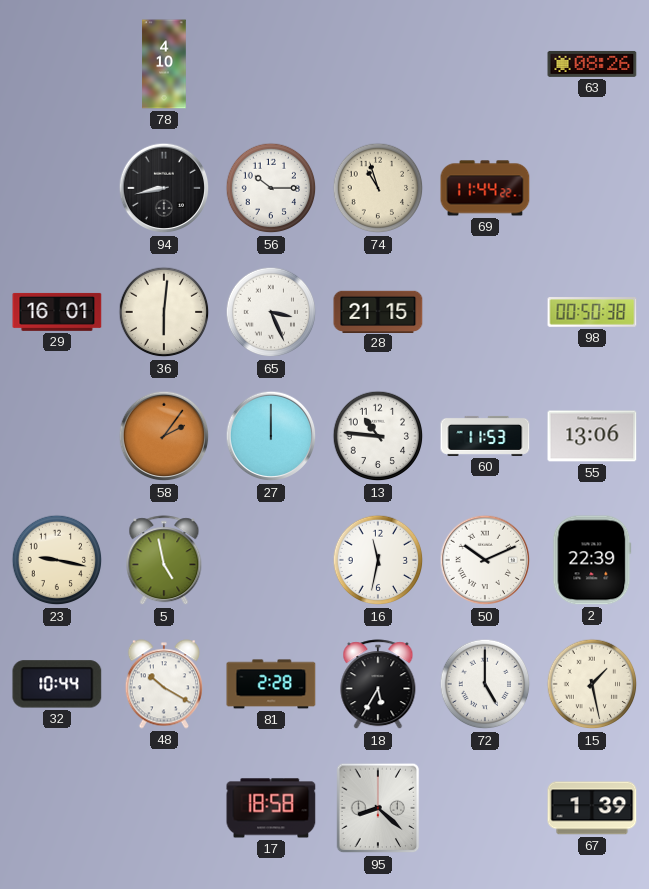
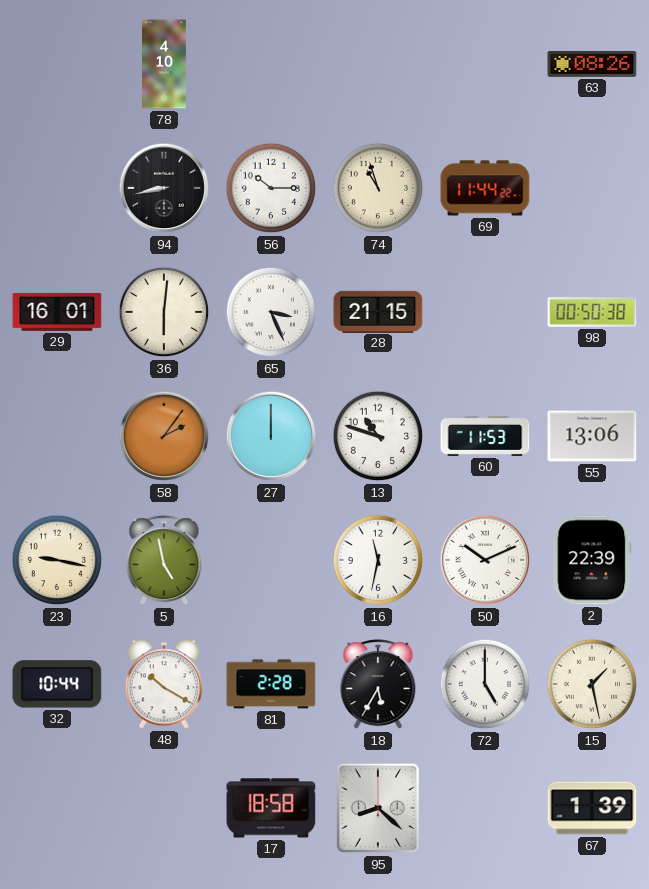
13: 10:46 -> 10:48
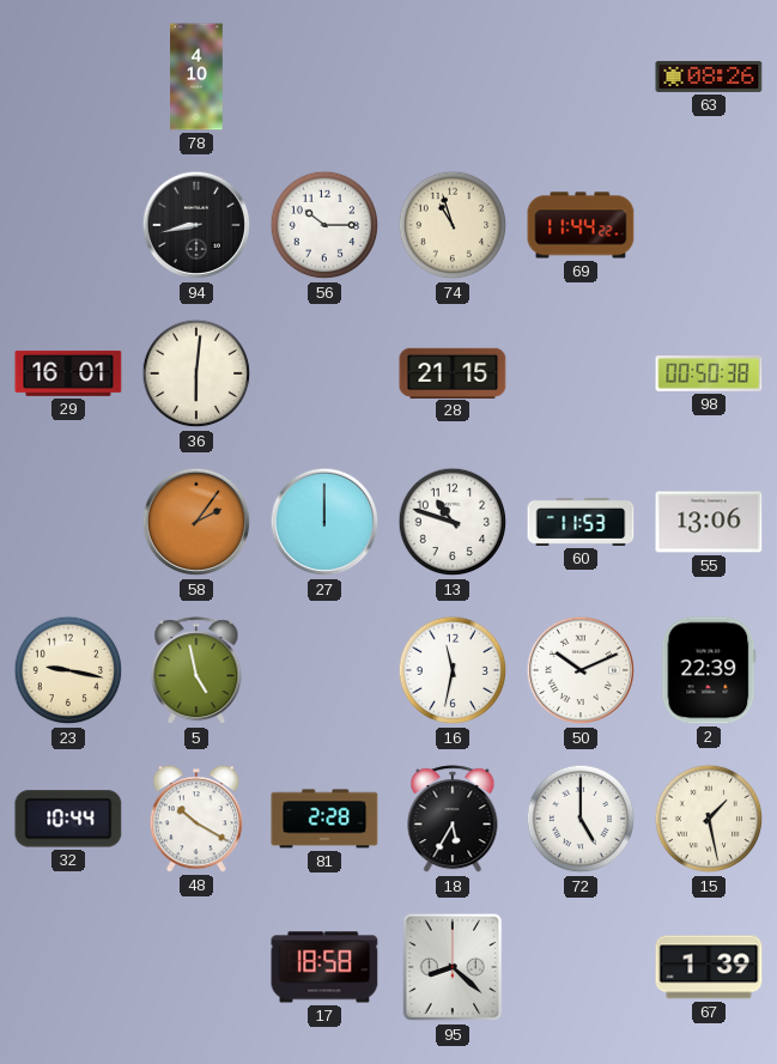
65: 3:26 -> none
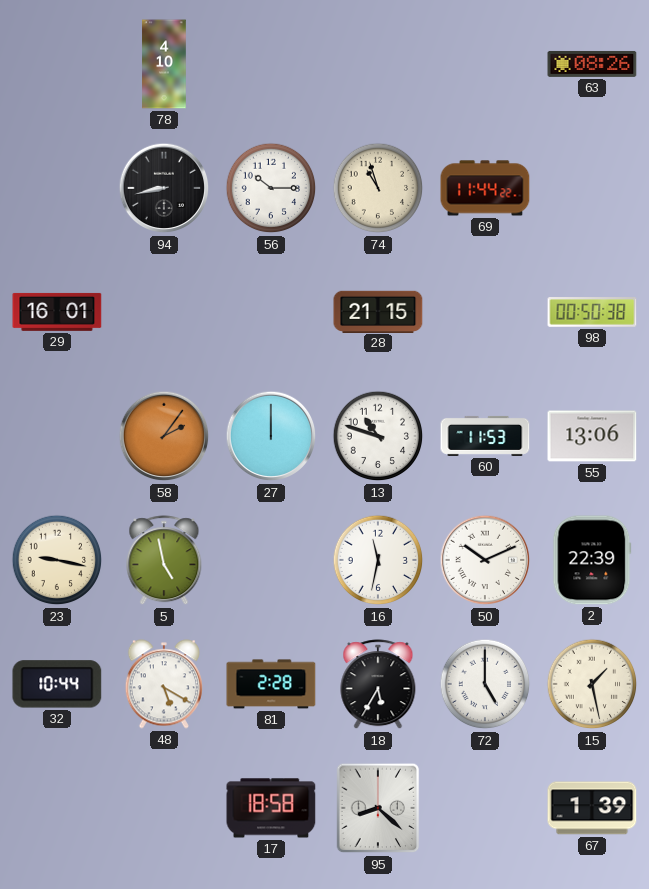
36: 6:01 -> none
48: 10:20 -> 5:20
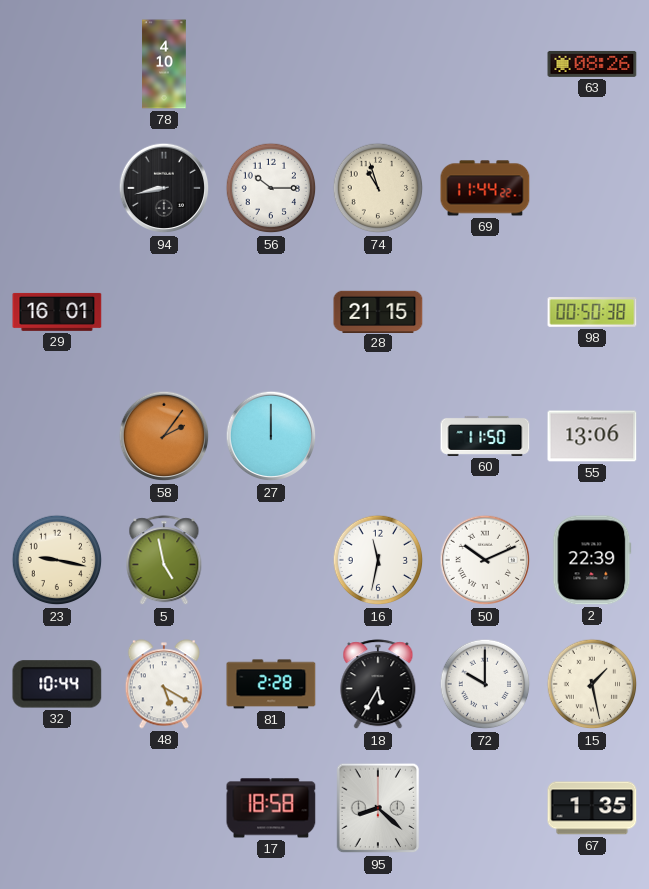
13: 10:48 -> none
60: 11:53 -> 11:50
72: 5:00 -> 10:00
67: 1:39 -> 1:35
